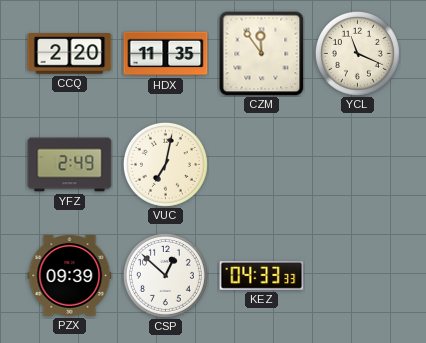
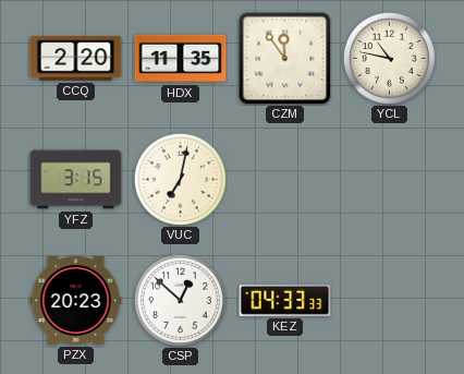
YCL: 11:19 -> 10:47
YFZ: 2:49 -> 3:15
PZX: 09:39 -> 20:23
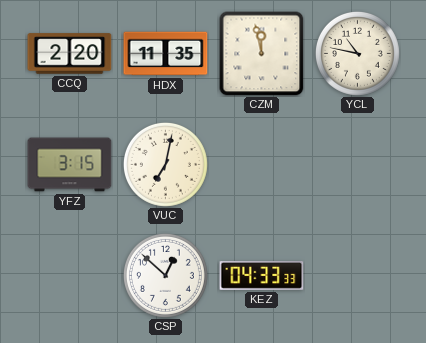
CZM: 11:54 -> 11:58
PZX: 20:23 -> none
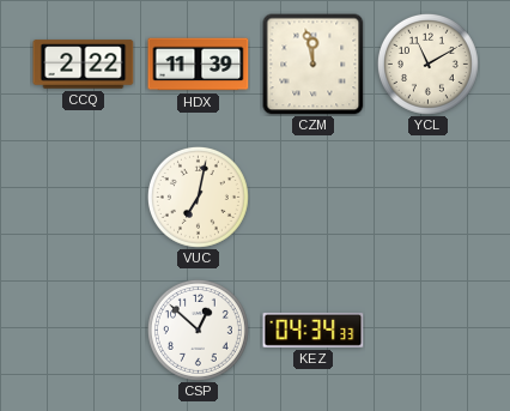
CCQ: 2:20 -> 2:22
HDX: 11:35 -> 11:39
YCL: 10:47 -> 11:10
YFZ: 3:15 -> none
KEZ: 04:33 -> 04:34
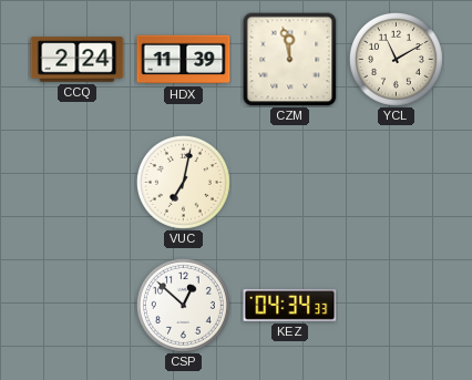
CCQ: 2:22 -> 2:24
